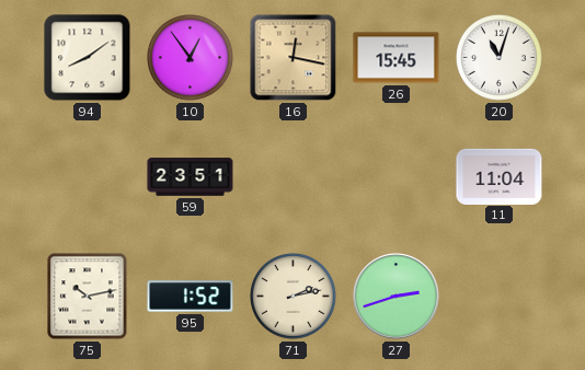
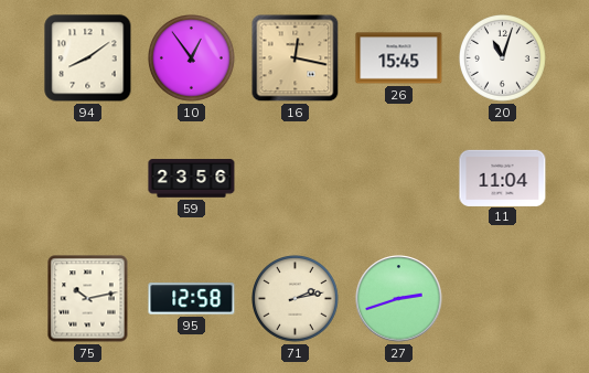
59: 23:51 -> 23:56
95: 1:52 -> 12:58
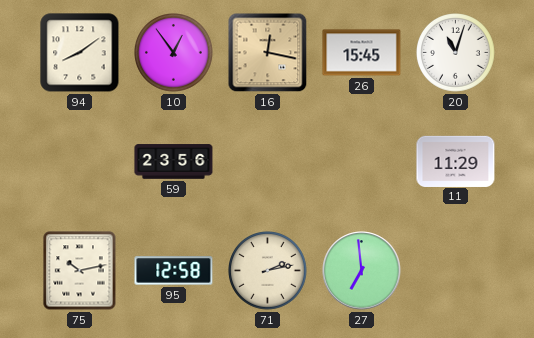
11: 11:04 -> 11:29
27: 2:42 -> 6:59
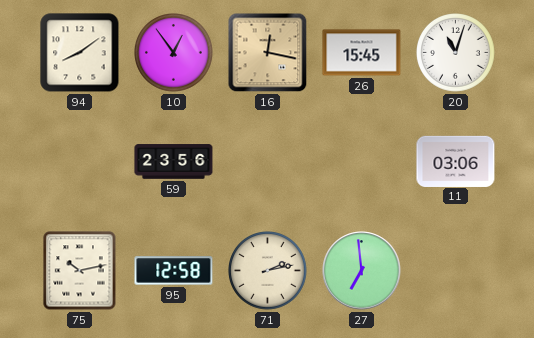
11: 11:29 -> 03:06
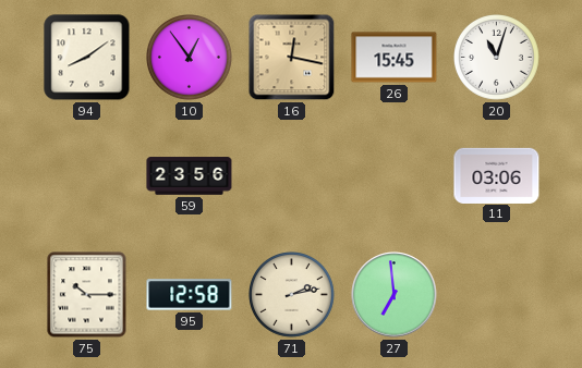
75: 10:13 -> 10:15
